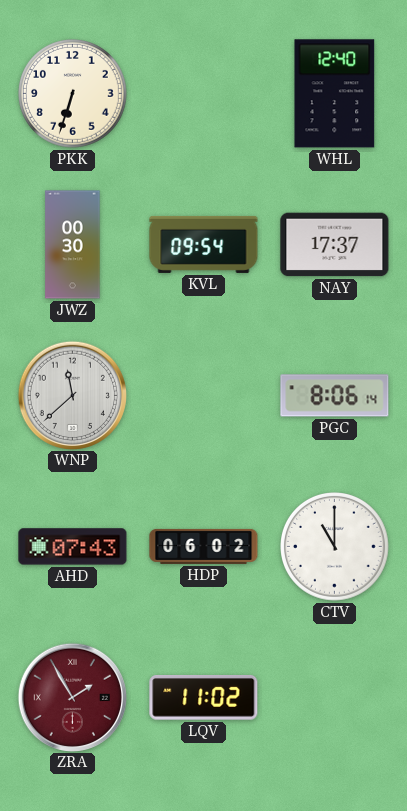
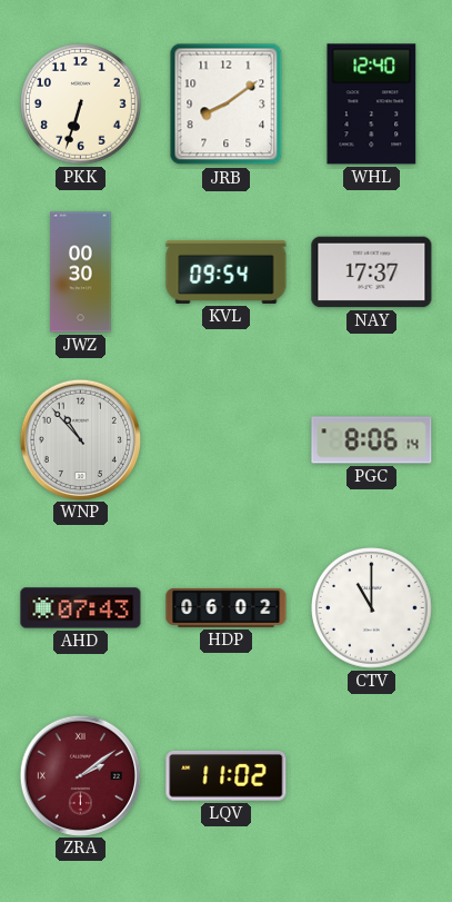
JRB: none -> 8:09
WNP: 11:38 -> 10:53
ZRA: 1:55 -> 2:09
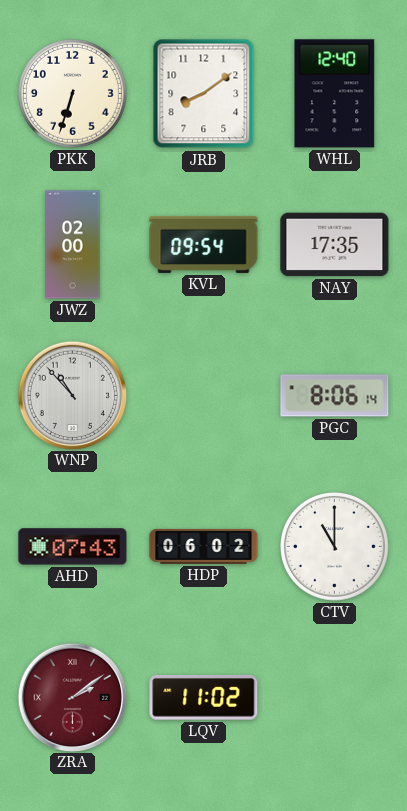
JWZ: 00:30 -> 02:00
NAY: 17:37 -> 17:35
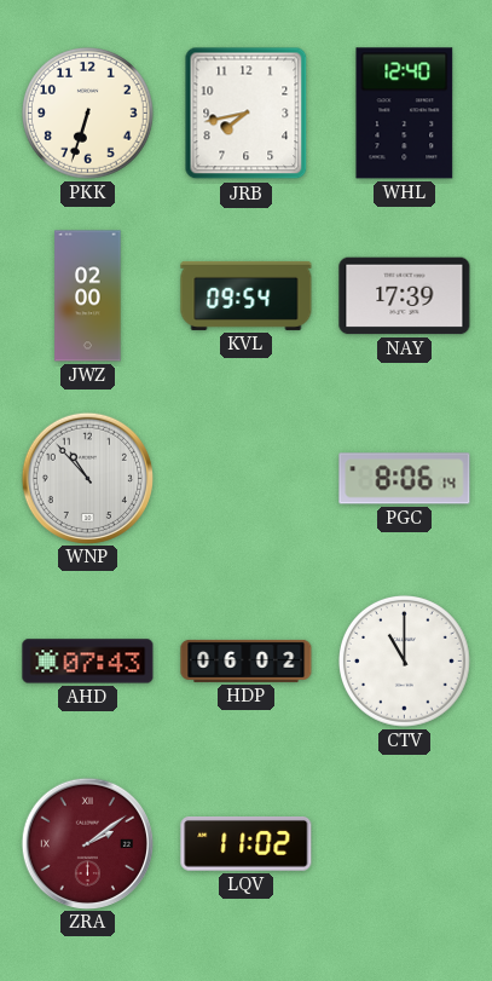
JRB: 8:09 -> 7:43
NAY: 17:35 -> 17:39
